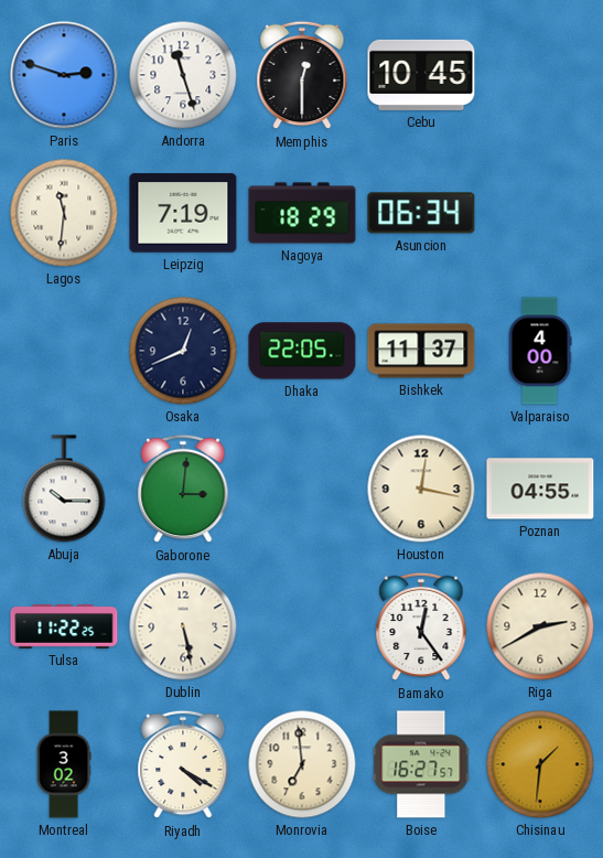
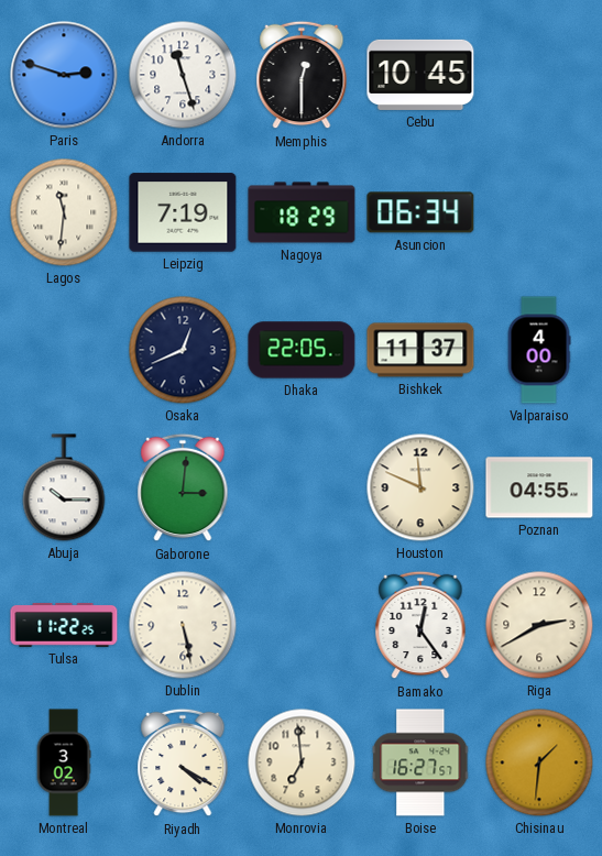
Houston: 12:17 -> 11:49
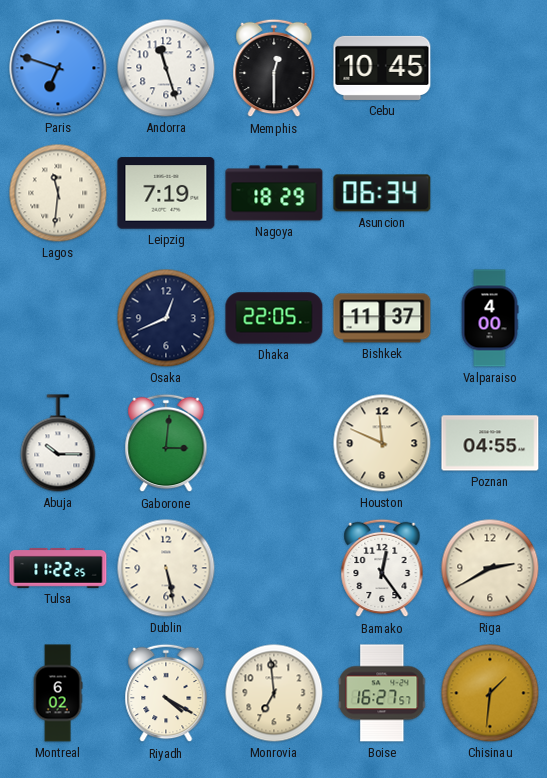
Paris: 2:48 -> 6:48
Montreal: 3:02 -> 6:02
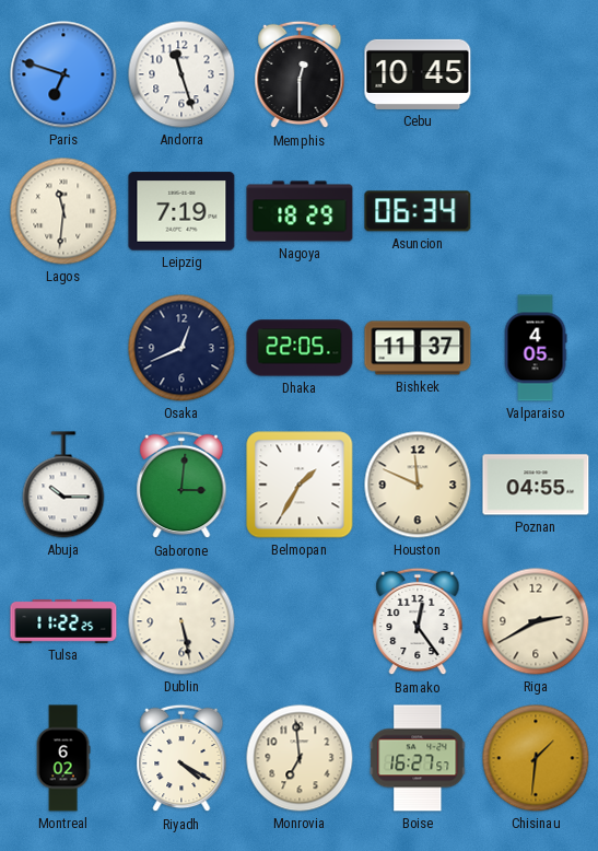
Valparaiso: 4:00 -> 4:05
Belmopan: none -> 1:35
